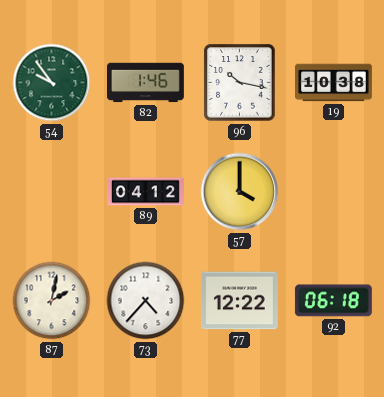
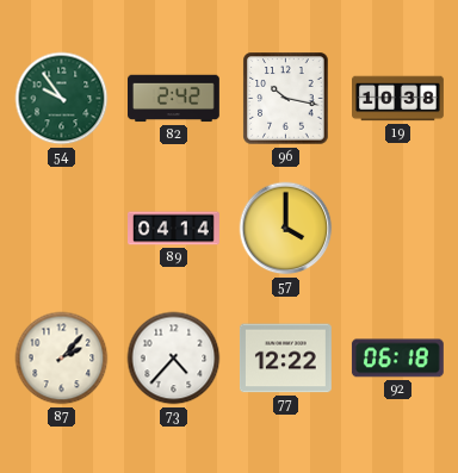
82: 1:46 -> 2:42
89: 04:12 -> 04:14
87: 2:02 -> 2:07
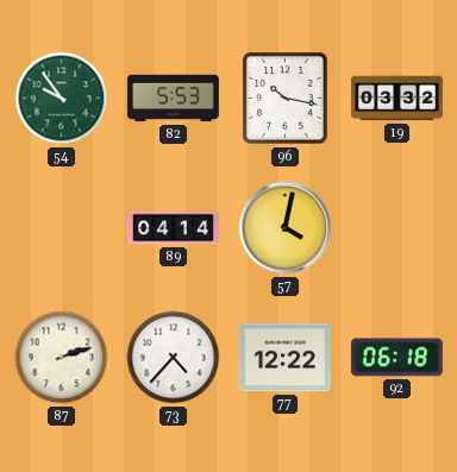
82: 2:42 -> 5:53
19: 10:38 -> 03:32
57: 4:00 -> 4:02
87: 2:07 -> 2:12
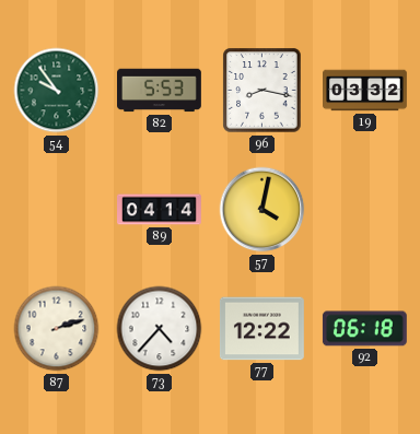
96: 10:17 -> 8:17
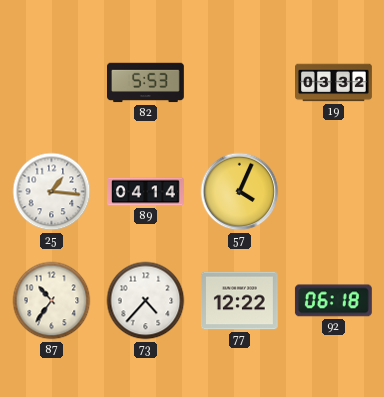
54: 9:54 -> none
96: 8:17 -> none
25: none -> 1:16
57: 4:02 -> 4:04
87: 2:12 -> 10:36
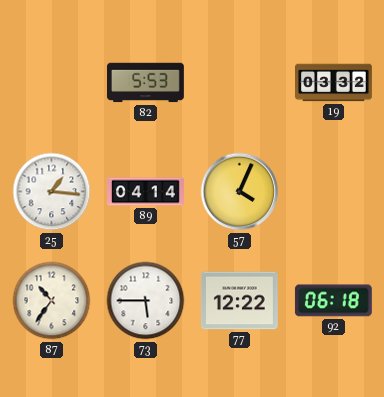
73: 4:37 -> 5:45
